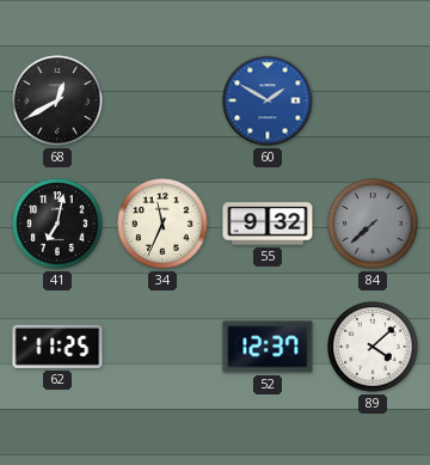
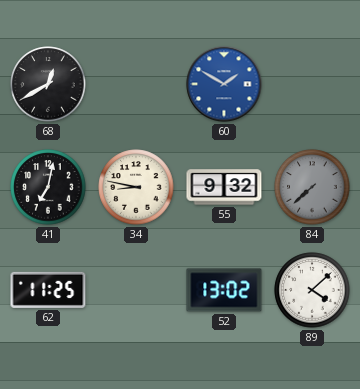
34: 11:34 -> 8:47
52: 12:37 -> 13:02
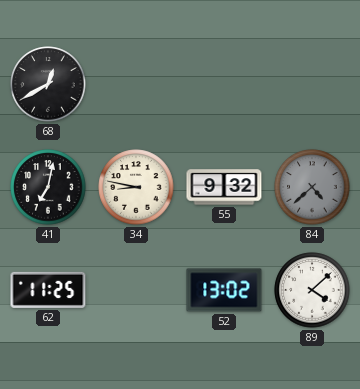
60: 1:50 -> none
84: 7:38 -> 4:38
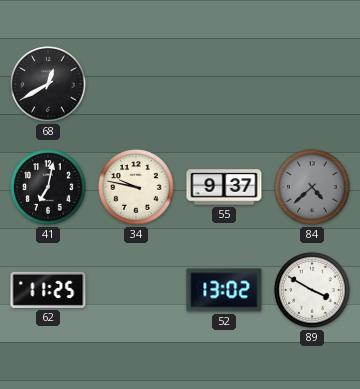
34: 8:47 -> 9:47
55: 9:32 -> 9:37
89: 4:08 -> 3:50
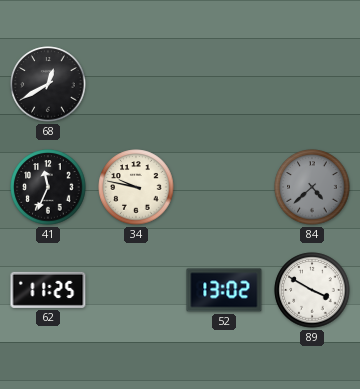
41: 7:02 -> 11:34
55: 9:37 -> none
